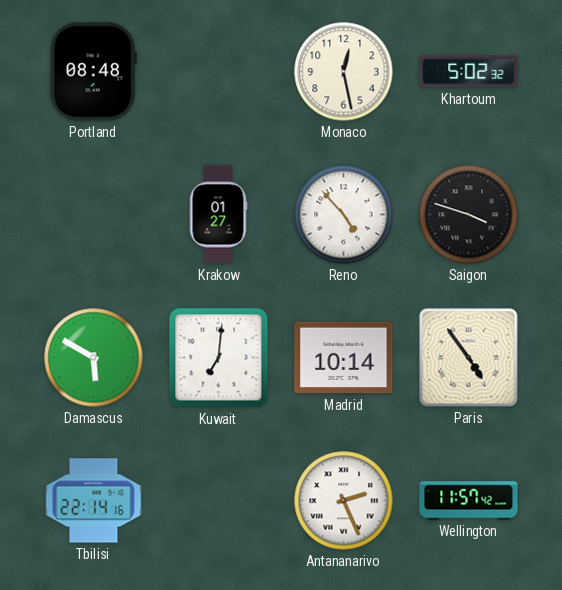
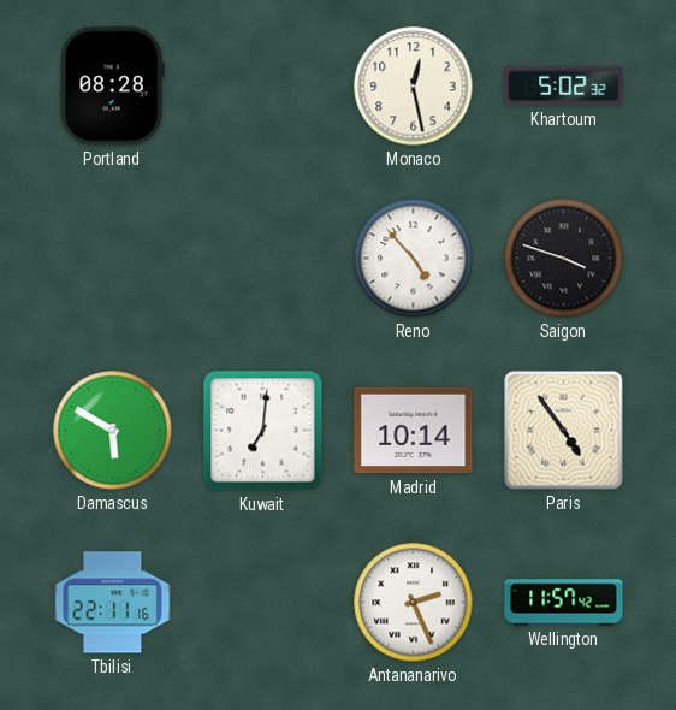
Portland: 08:48 -> 08:28
Krakow: 01:27 -> none
Tbilisi: 22:14 -> 22:11
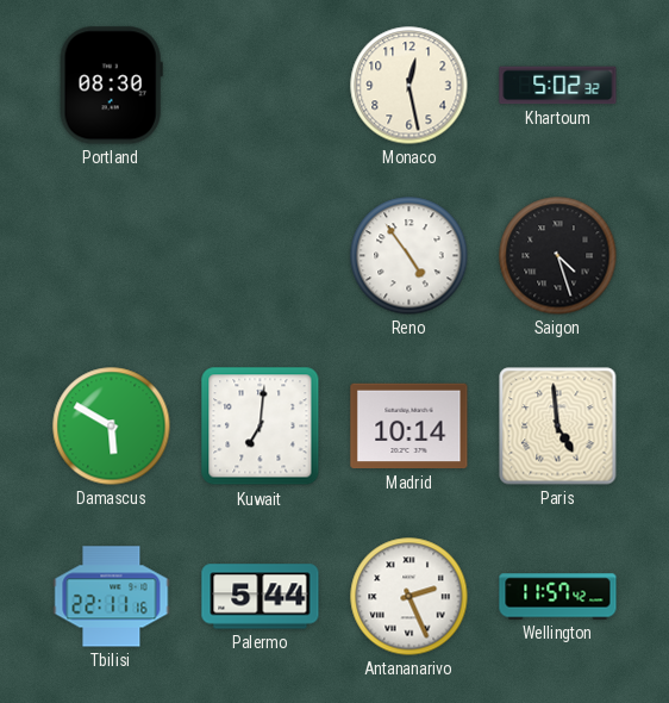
Portland: 08:28 -> 08:30
Reno: 4:53 -> 4:54
Saigon: 3:48 -> 4:27
Paris: 4:54 -> 4:59
Palermo: none -> 5:44
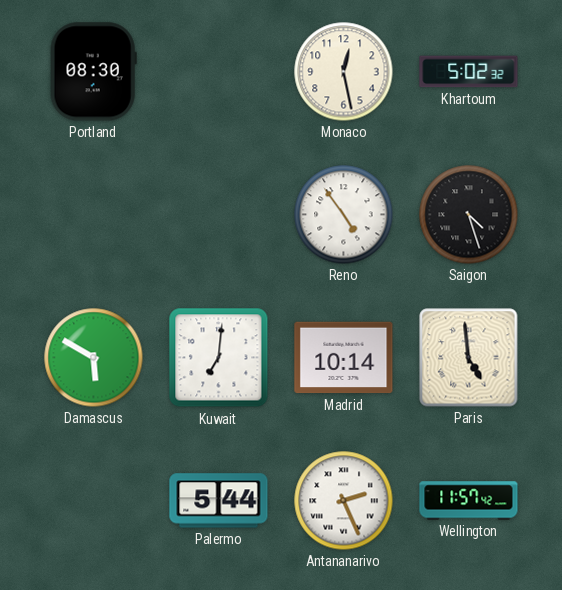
Tbilisi: 22:11 -> none
